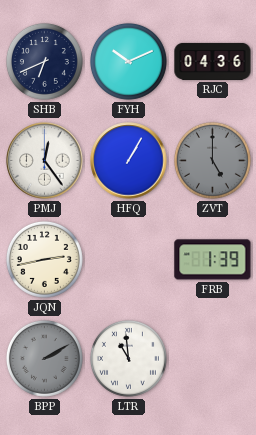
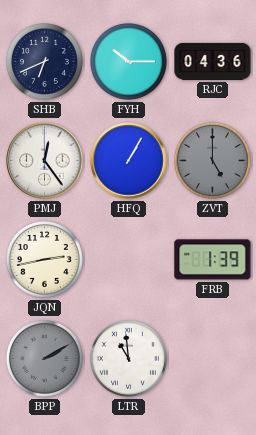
FYH: 10:11 -> 10:15
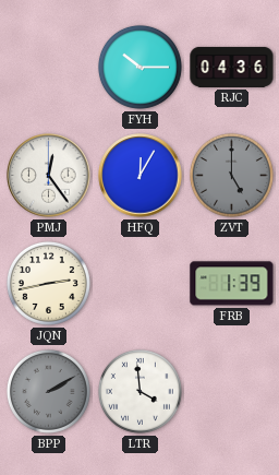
SHB: 6:41 -> none
HFQ: 1:05 -> 12:05
LTR: 10:59 -> 3:59
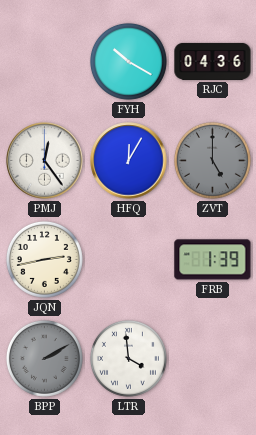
FYH: 10:15 -> 10:20
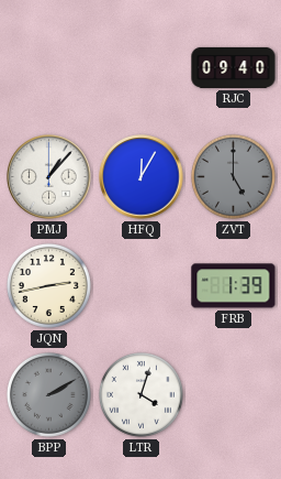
FYH: 10:20 -> none
RJC: 04:36 -> 09:40
PMJ: 12:24 -> 1:07
LTR: 3:59 -> 4:03
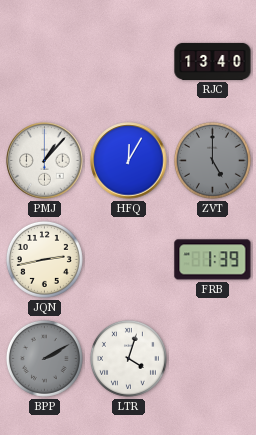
RJC: 09:40 -> 13:40
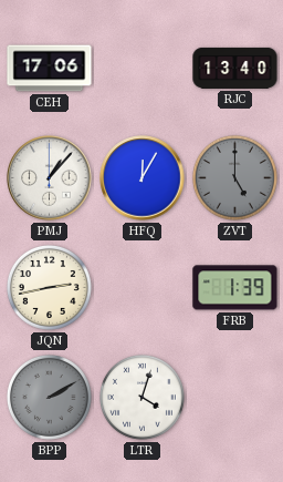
CEH: none -> 17:06
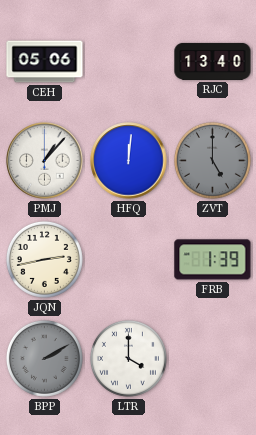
CEH: 17:06 -> 05:06
HFQ: 12:05 -> 12:01
LTR: 4:03 -> 4:00
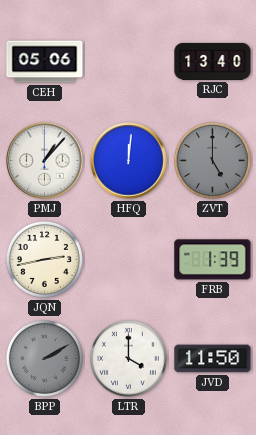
JVD: none -> 11:50
